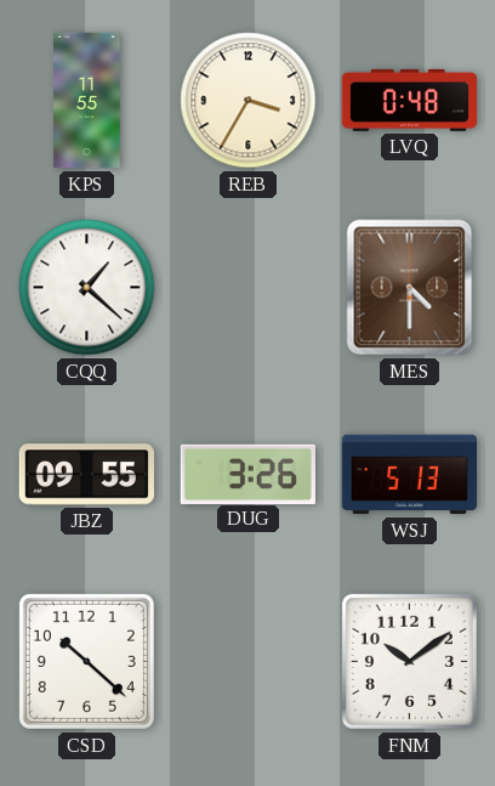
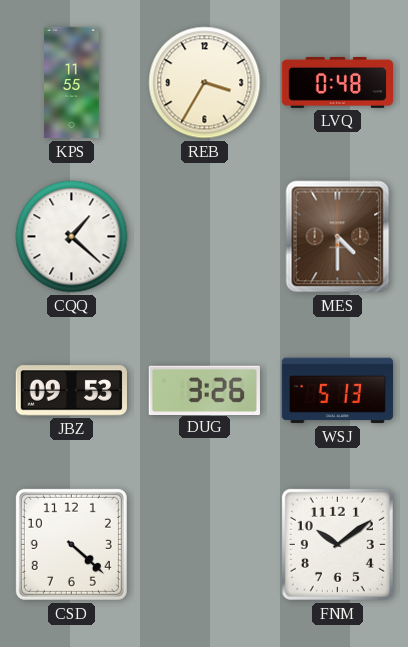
JBZ: 09:55 -> 09:53
CSD: 10:22 -> 4:22
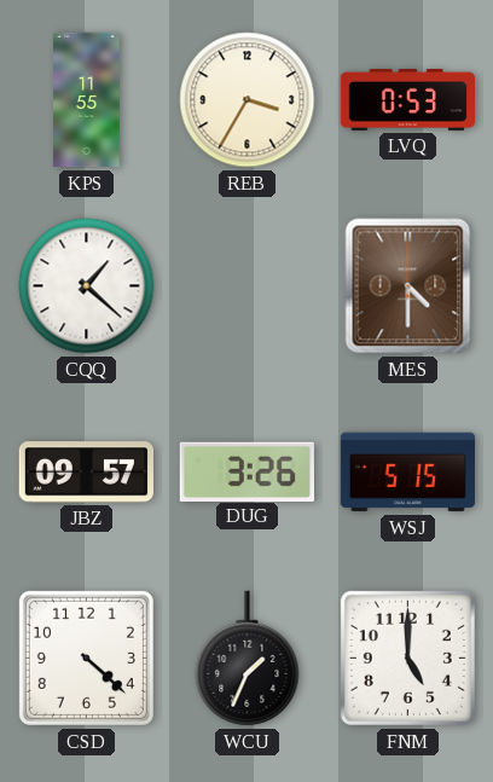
LVQ: 0:48 -> 0:53
JBZ: 09:53 -> 09:57
WSJ: 5:13 -> 5:15
WCU: none -> 1:34
FNM: 10:09 -> 5:00
